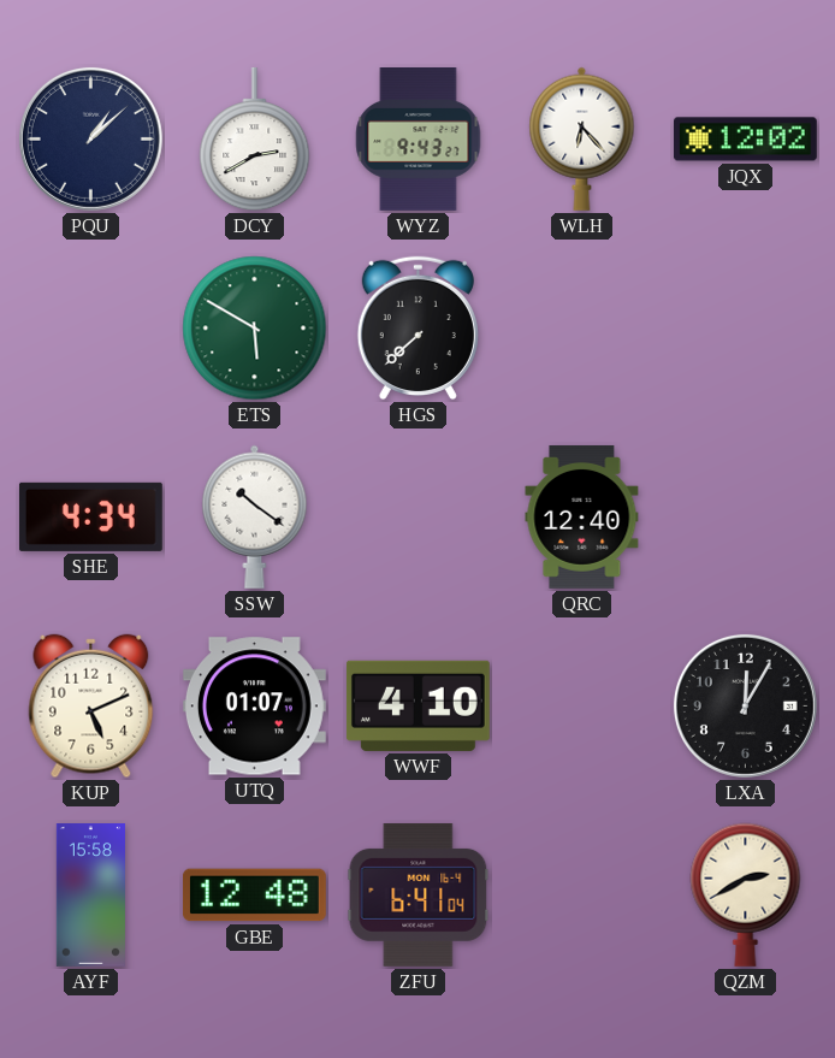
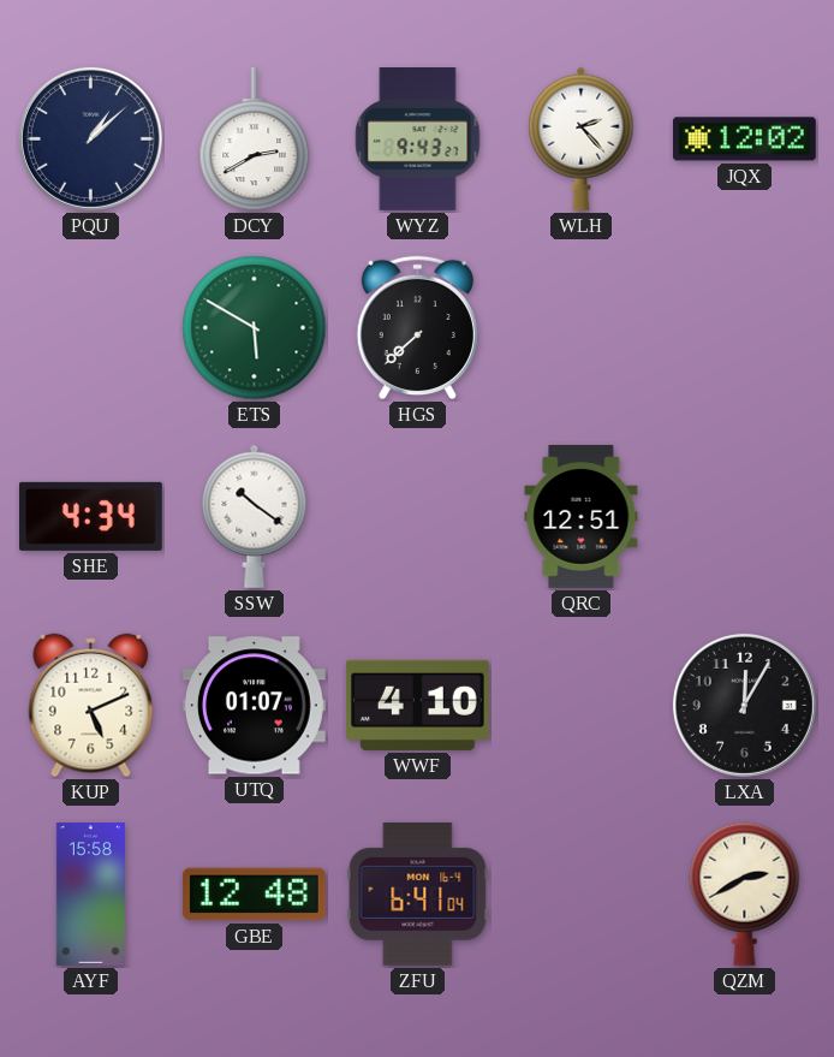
WLH: 6:23 -> 2:23
QRC: 12:40 -> 12:51
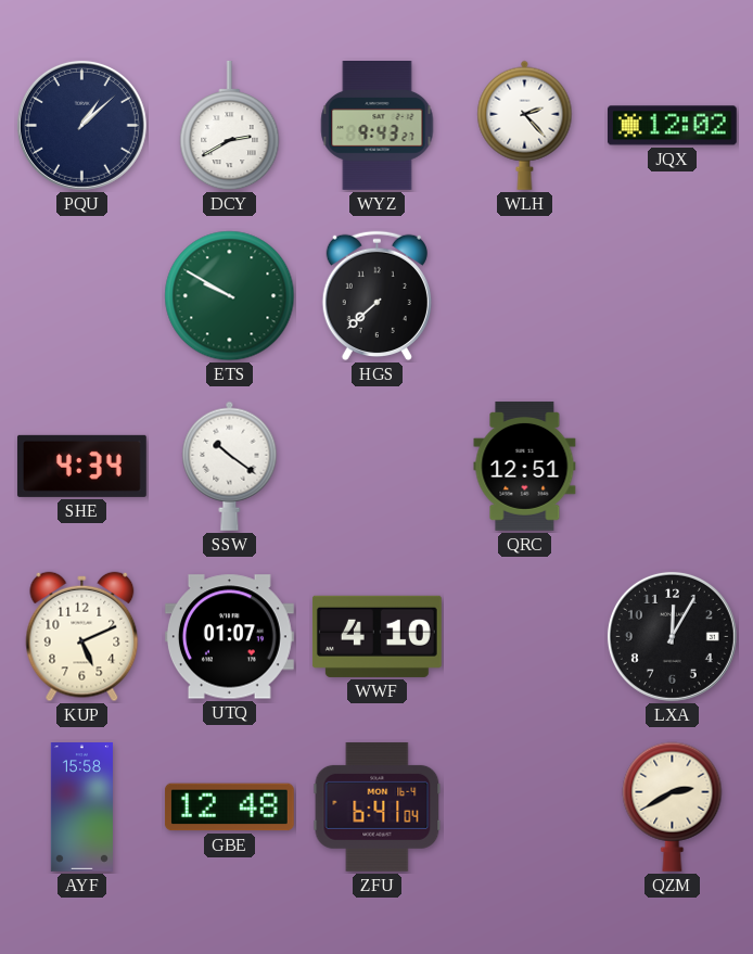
ETS: 5:50 -> 9:50
